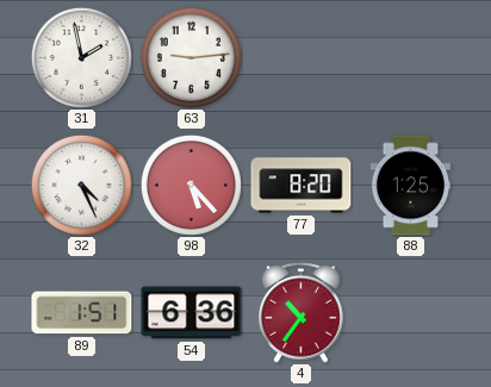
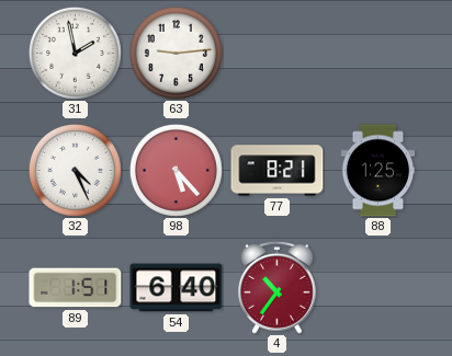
77: 8:20 -> 8:21
54: 6:36 -> 6:40
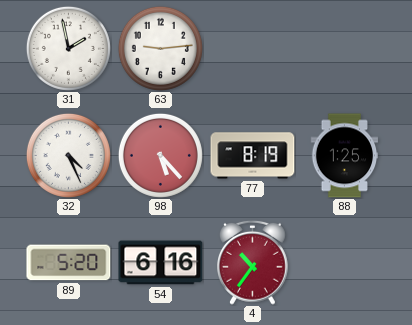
77: 8:21 -> 8:19
89: 1:51 -> 5:20
54: 6:40 -> 6:16
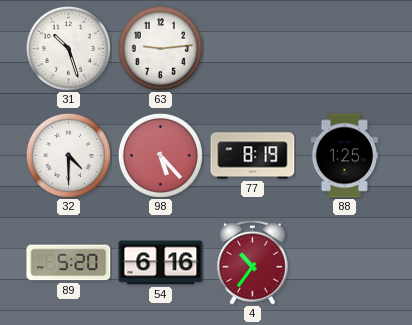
31: 1:58 -> 10:27
32: 4:26 -> 4:30
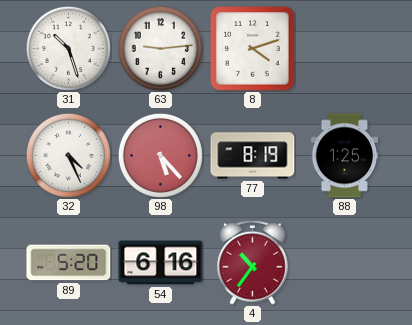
8: none -> 4:12
32: 4:30 -> 4:26
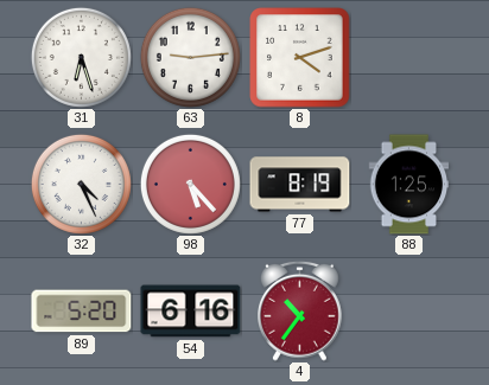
31: 10:27 -> 6:27
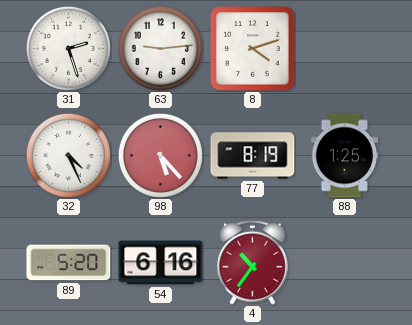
31: 6:27 -> 2:27
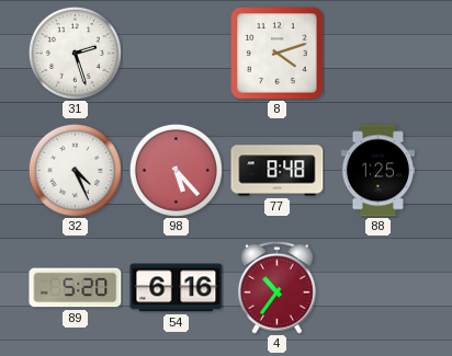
63: 9:14 -> none
77: 8:19 -> 8:48
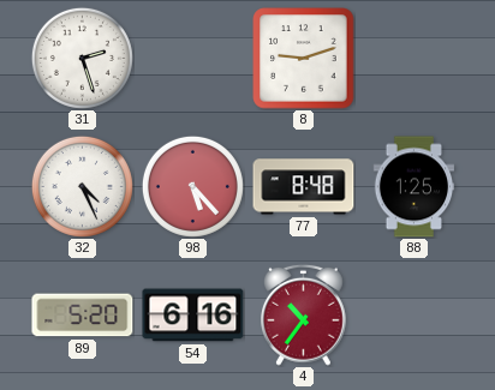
8: 4:12 -> 9:12
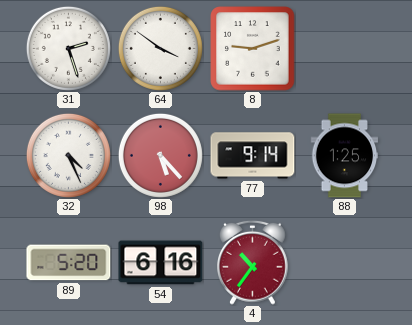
64: none -> 3:51
77: 8:48 -> 9:14
